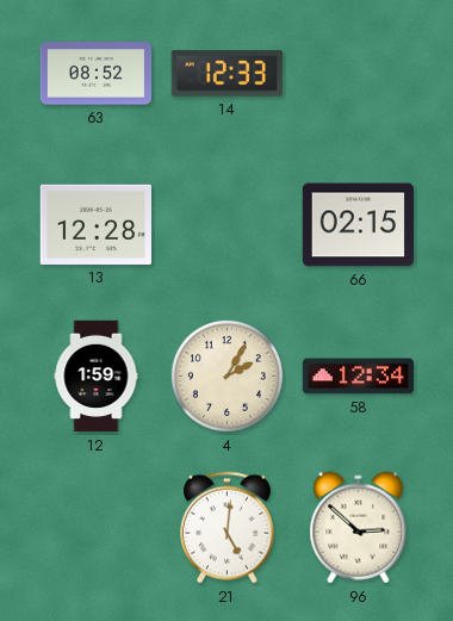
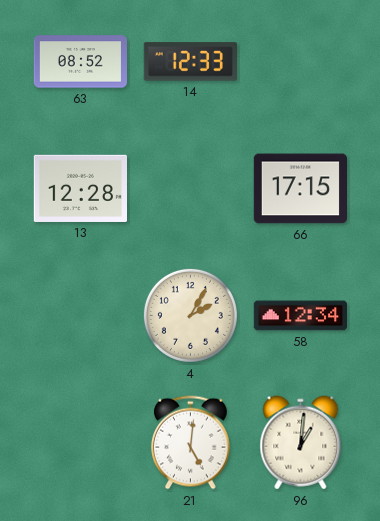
66: 02:15 -> 17:15
12: 1:59 -> none
96: 2:52 -> 1:01
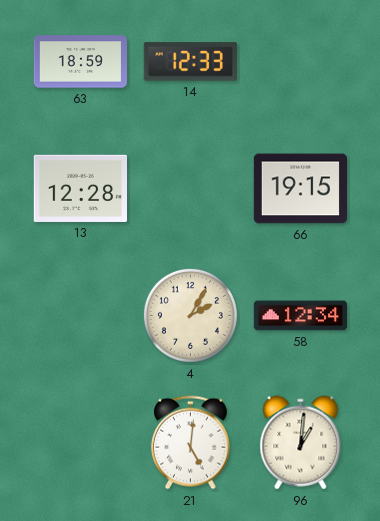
63: 08:52 -> 18:59
66: 17:15 -> 19:15
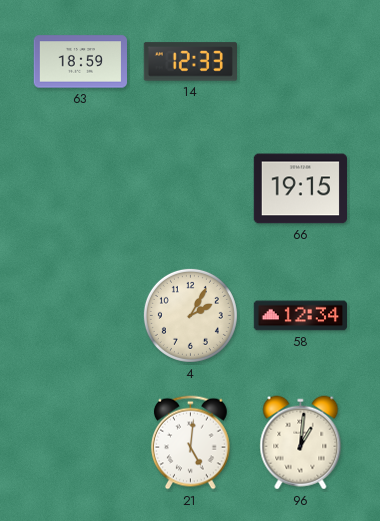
13: 12:28 -> none
